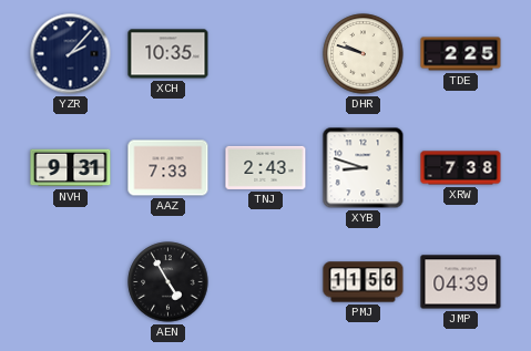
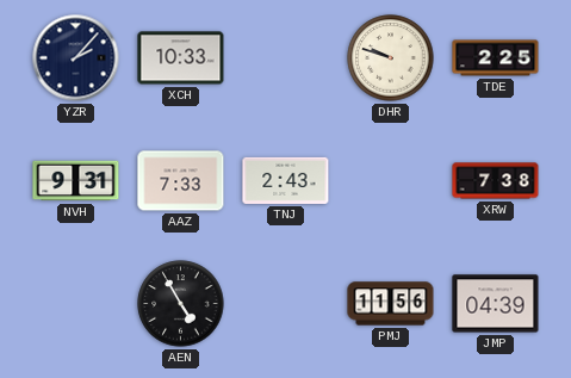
XCH: 10:35 -> 10:33
XYB: 8:48 -> none
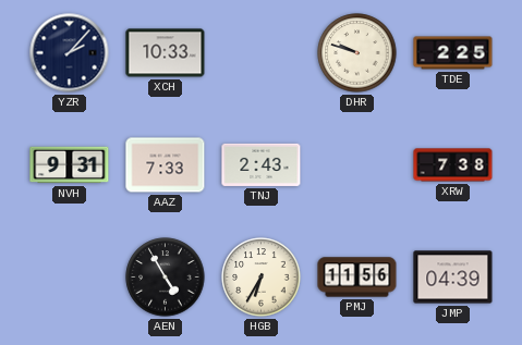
HGB: none -> 6:35
